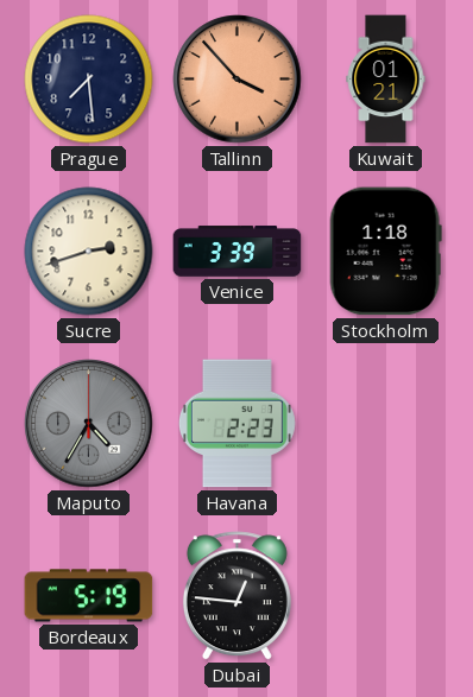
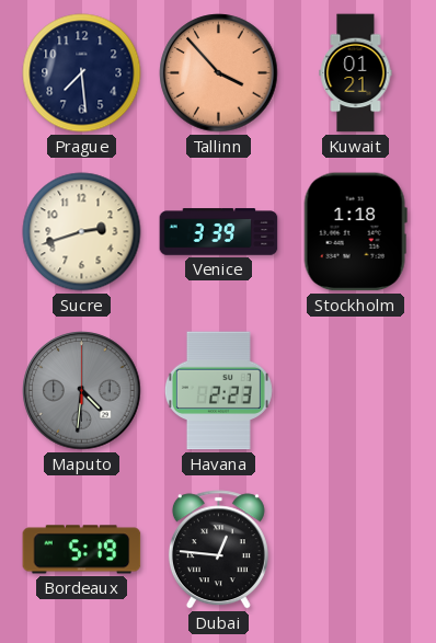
Maputo: 4:35 -> 4:31
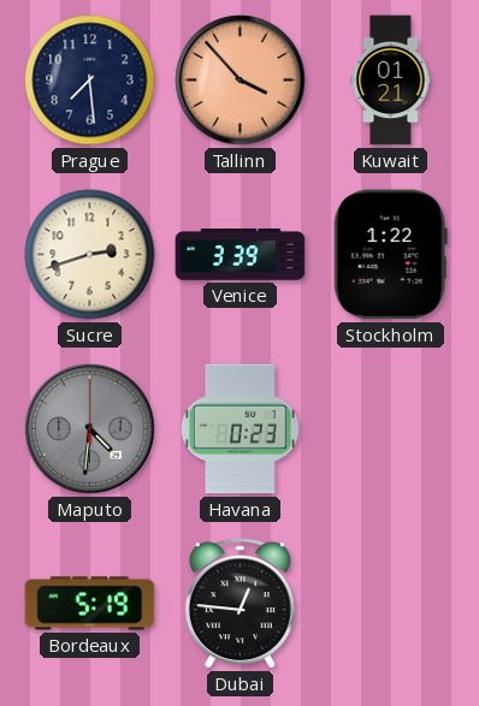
Stockholm: 1:18 -> 1:22
Havana: 2:23 -> 0:23
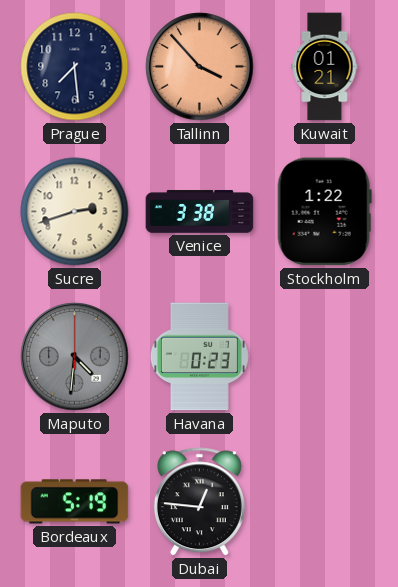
Venice: 3:39 -> 3:38
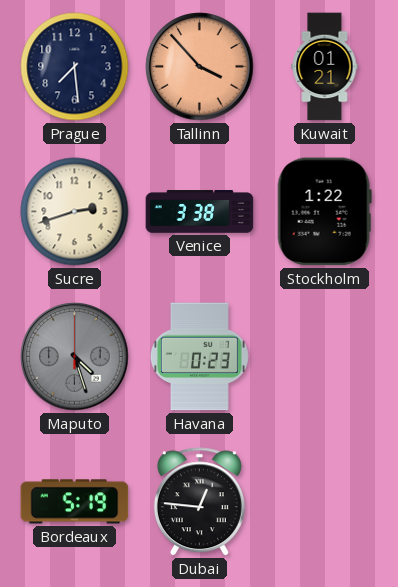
Maputo: 4:31 -> 4:27
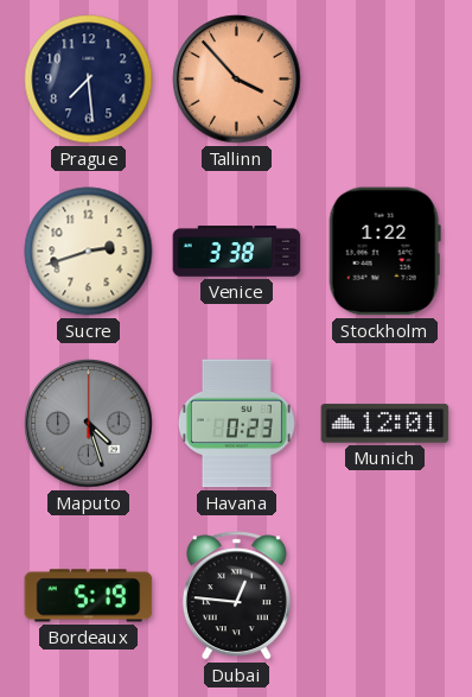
Kuwait: 01:21 -> none
Munich: none -> 12:01
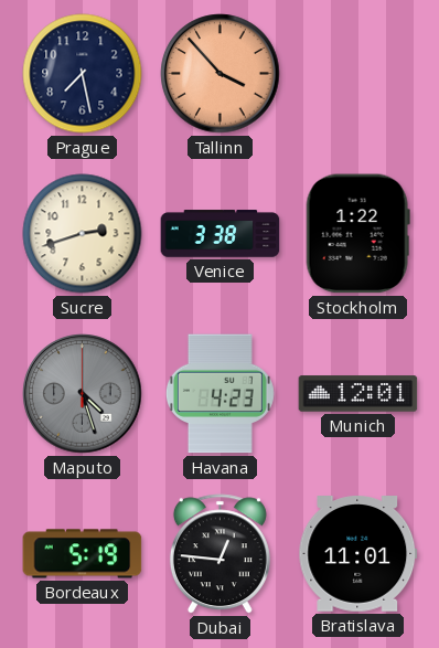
Prague: 7:29 -> 7:28
Havana: 0:23 -> 4:23
Bratislava: none -> 11:01
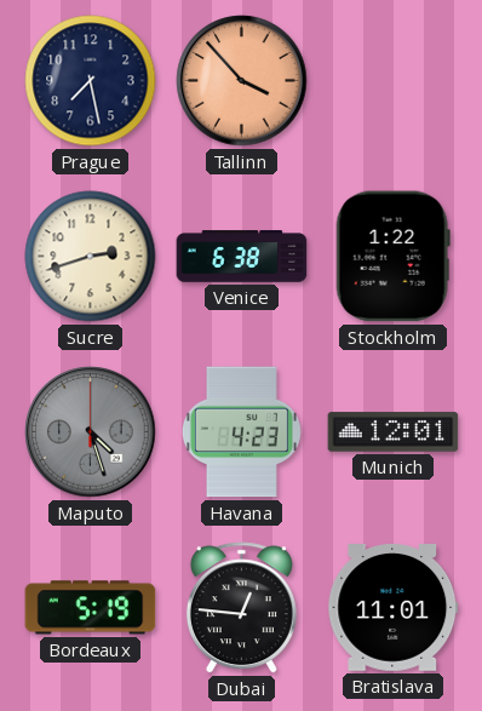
Venice: 3:38 -> 6:38
